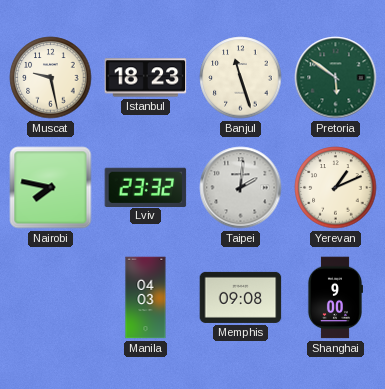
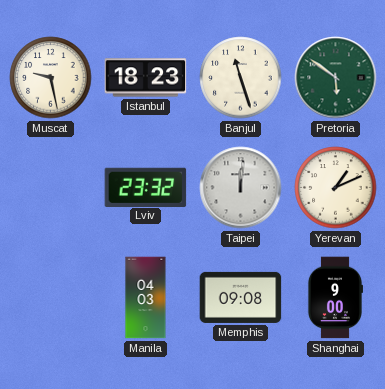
Nairobi: 7:47 -> none
Taipei: 2:01 -> 12:01
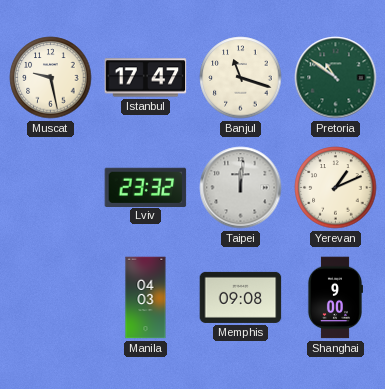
Istanbul: 18:23 -> 17:47
Banjul: 11:27 -> 11:18
Pretoria: 5:51 -> 10:51
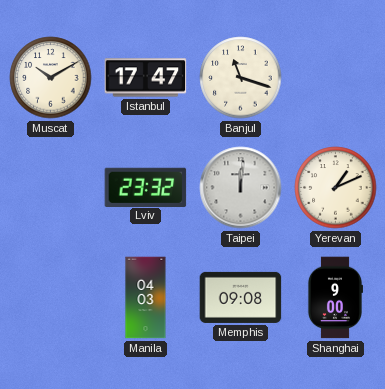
Muscat: 9:28 -> 10:10
Pretoria: 10:51 -> none
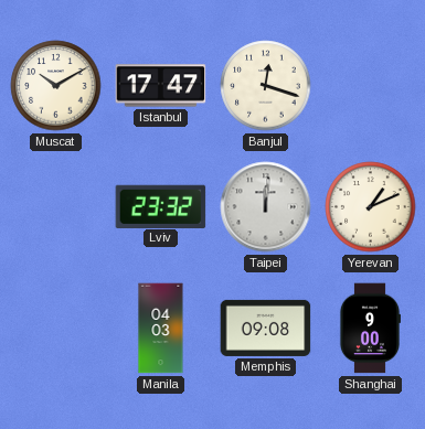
Banjul: 11:18 -> 12:18
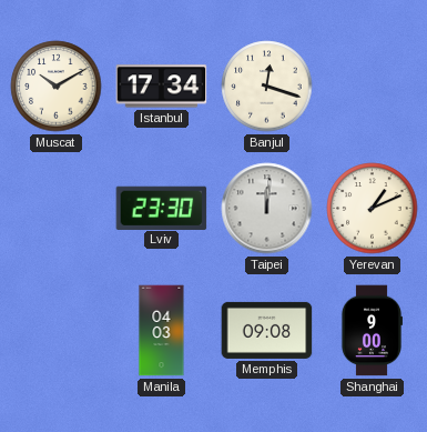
Istanbul: 17:47 -> 17:34
Lviv: 23:32 -> 23:30
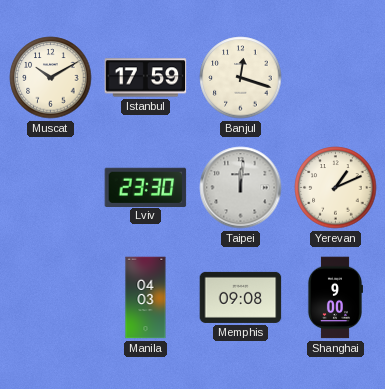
Istanbul: 17:34 -> 17:59
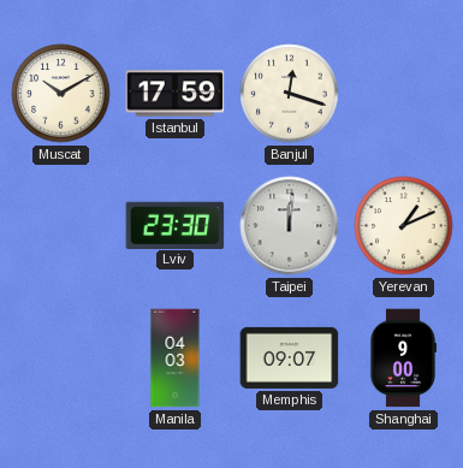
Memphis: 09:08 -> 09:07
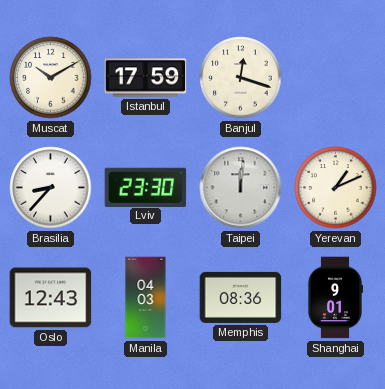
Brasilia: none -> 8:37
Oslo: none -> 12:43
Memphis: 09:07 -> 08:36
Shanghai: 9:00 -> 9:01
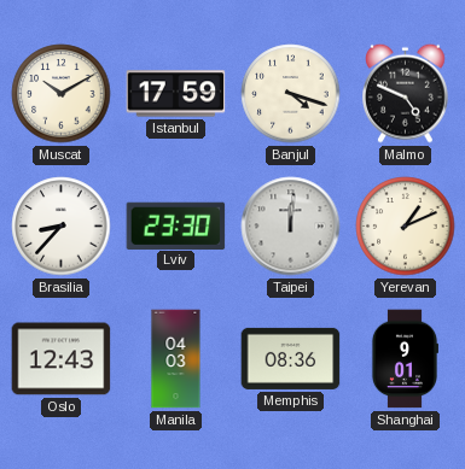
Banjul: 12:18 -> 4:18
Malmo: none -> 4:49
